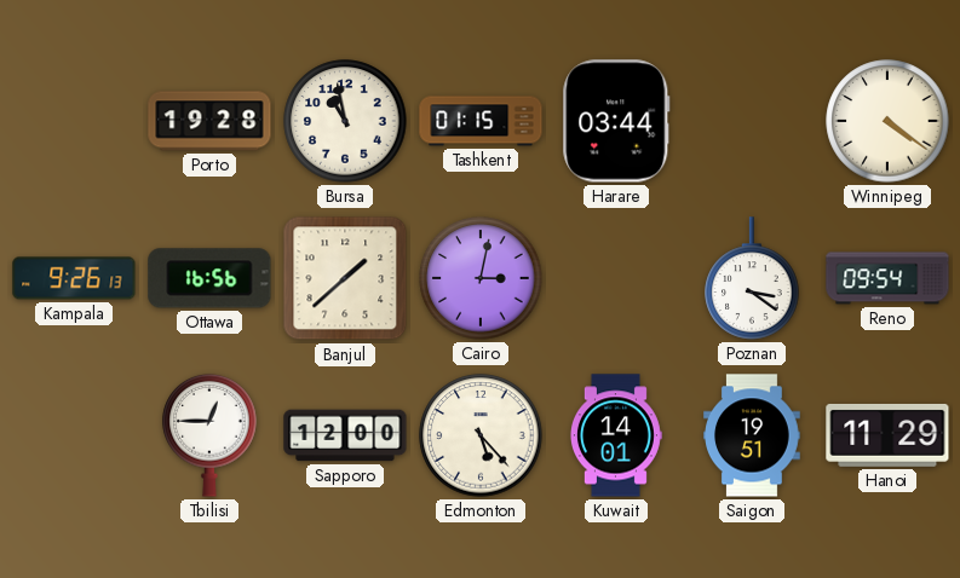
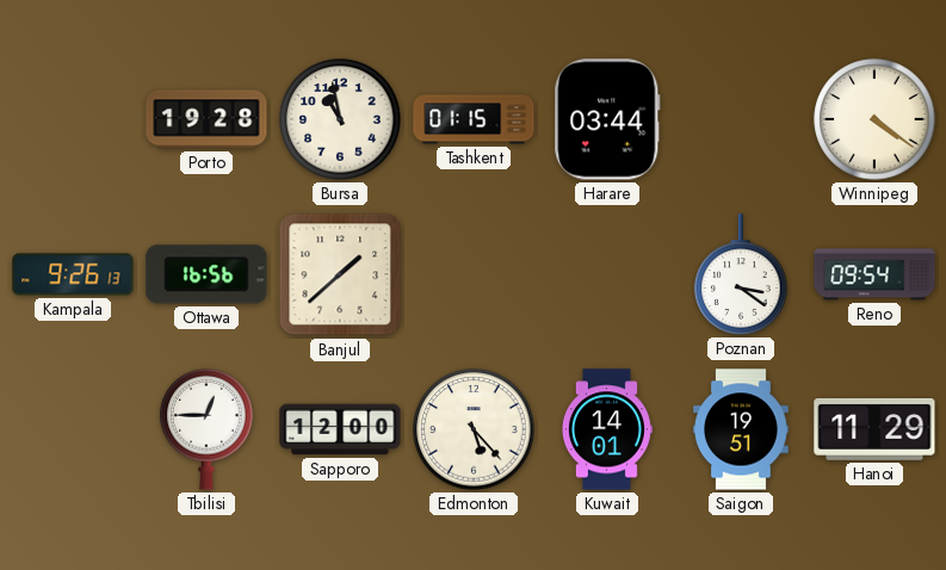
Cairo: 3:02 -> none
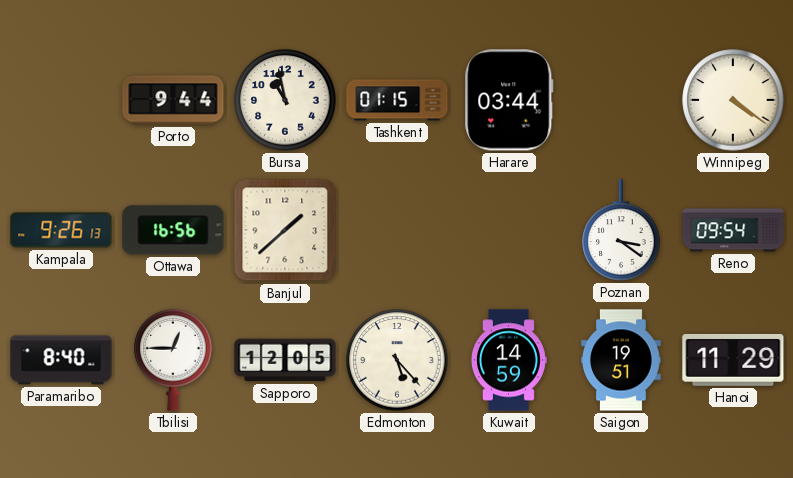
Porto: 19:28 -> 9:44
Paramaribo: none -> 8:40
Sapporo: 12:00 -> 12:05
Kuwait: 14:01 -> 14:59
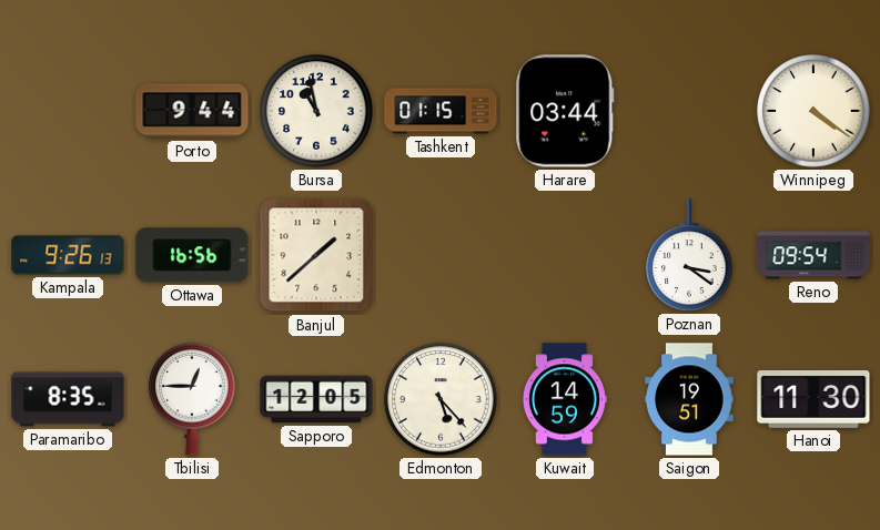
Paramaribo: 8:40 -> 8:35
Hanoi: 11:29 -> 11:30
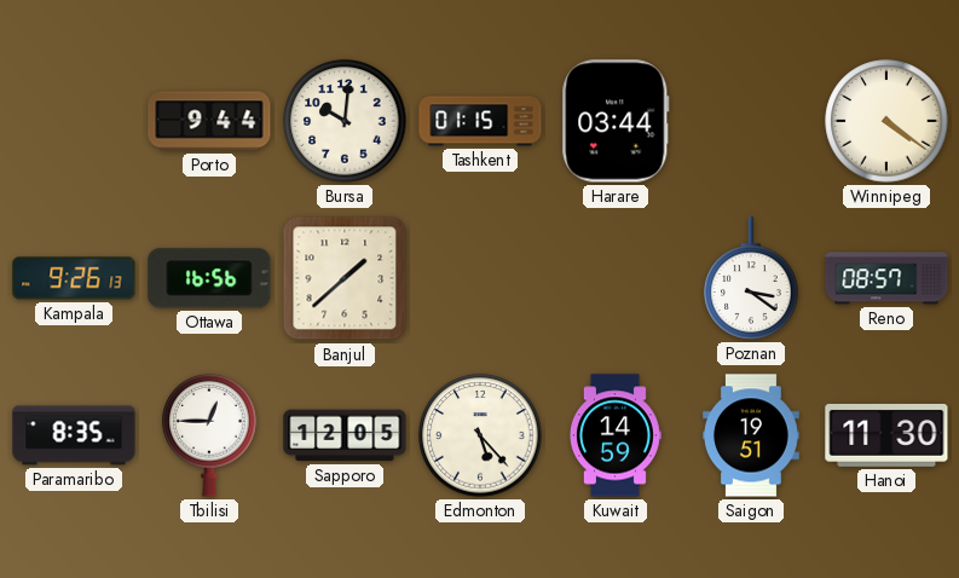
Bursa: 10:58 -> 10:01
Reno: 09:54 -> 08:57
